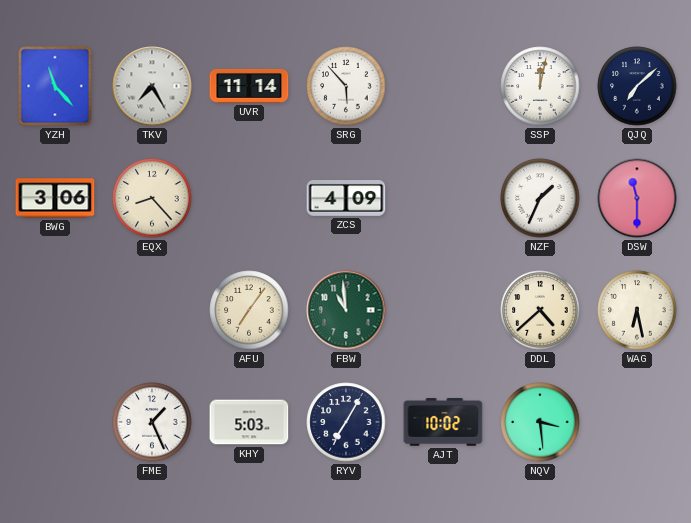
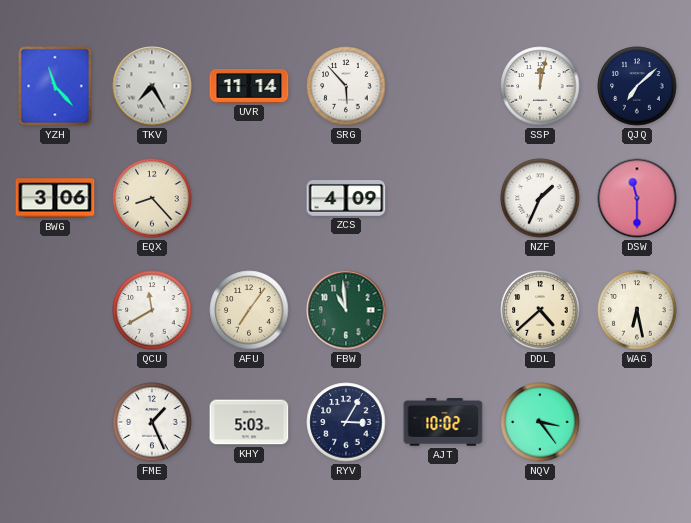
QCU: none -> 11:40
RYV: 7:05 -> 3:05
NQV: 3:29 -> 3:24
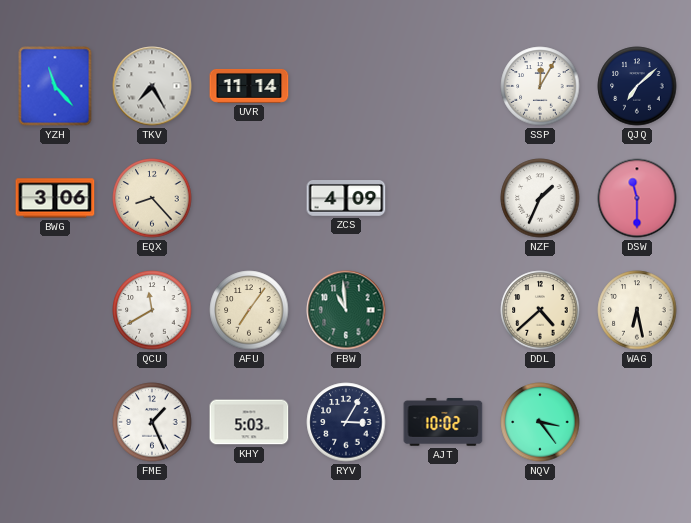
SRG: 5:53 -> none
SSP: 12:02 -> 12:05
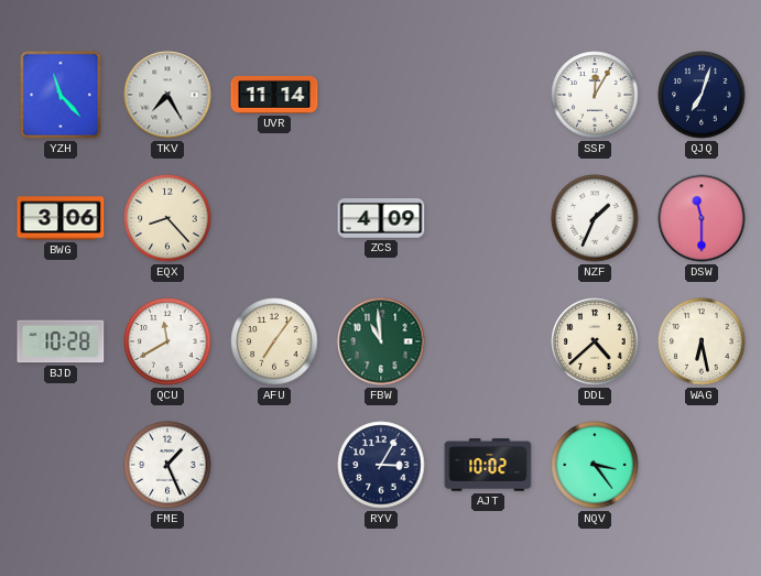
QJQ: 7:08 -> 7:03
BJD: none -> 10:28
KHY: 5:03 -> none
